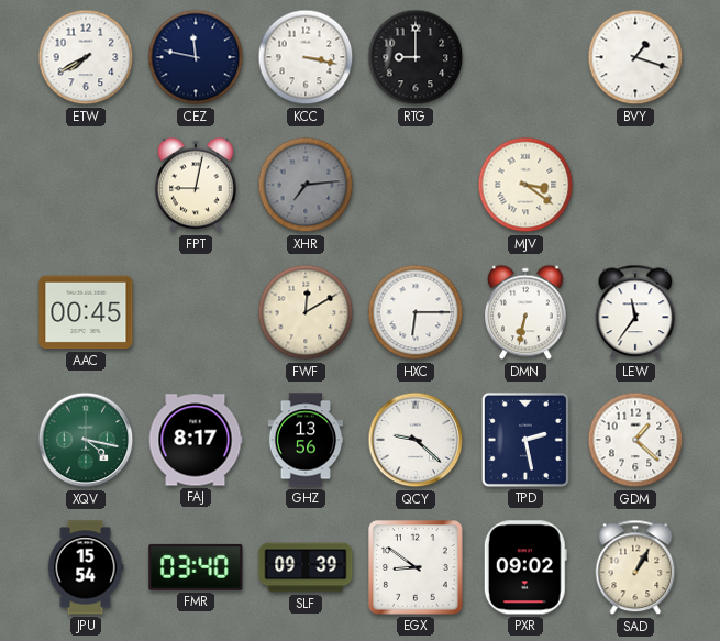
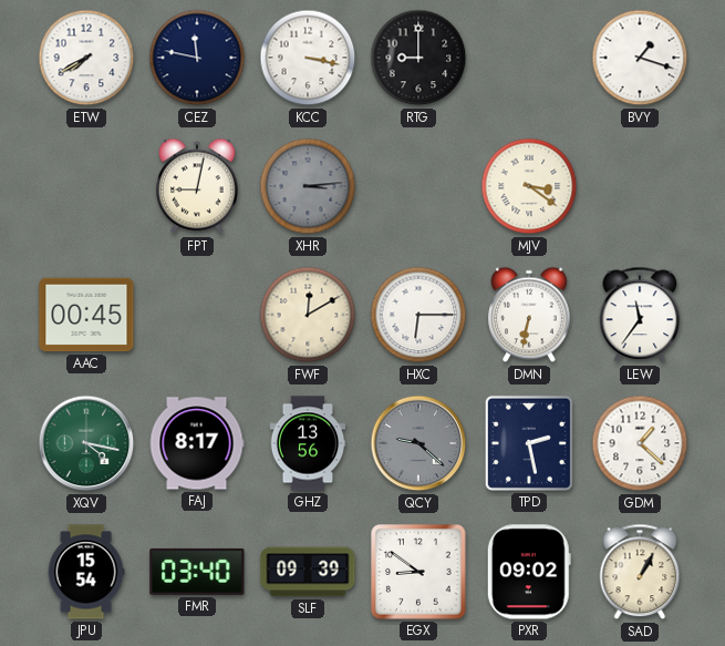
XHR: 7:14 -> 3:14
QCY dial: white -> grey
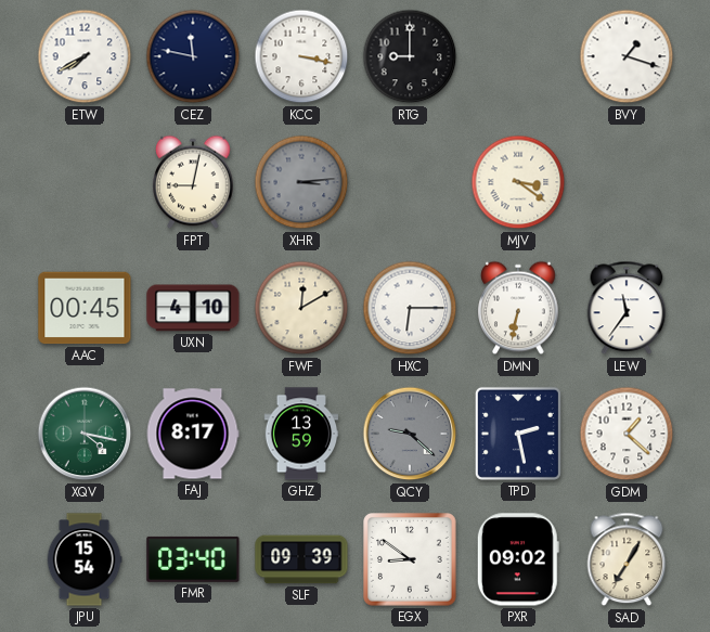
UXN: none -> 4:10
GHZ: 13:56 -> 13:59
SAD: 1:05 -> 7:05
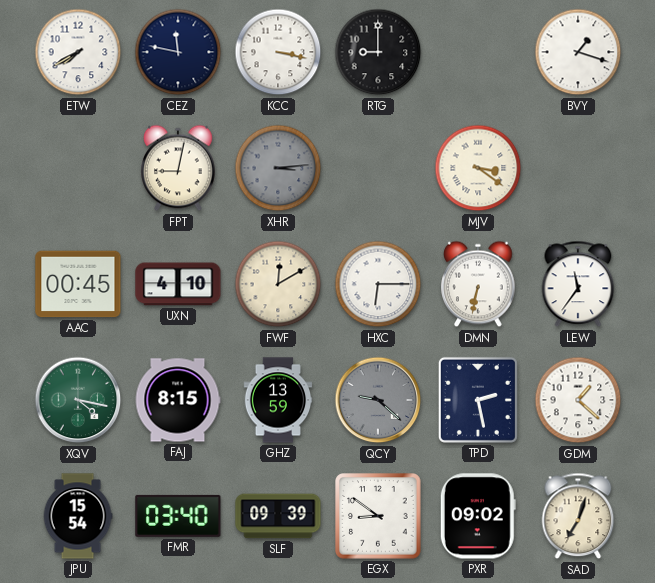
FAJ: 8:17 -> 8:15
SAD: 7:05 -> 7:03
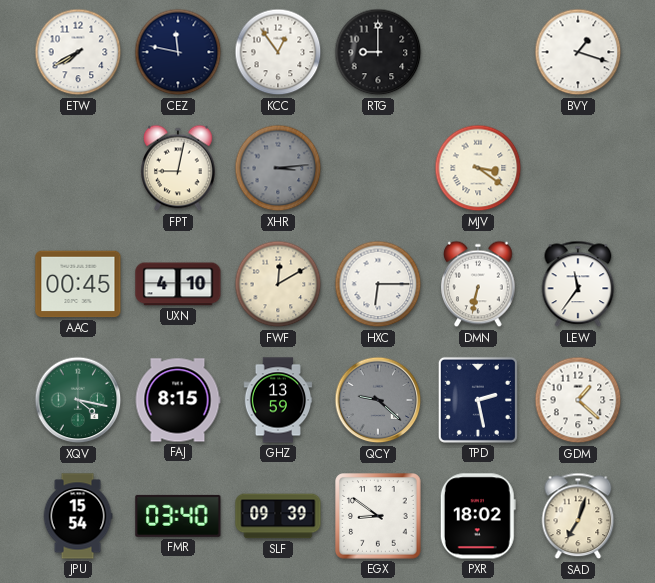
KCC: 3:17 -> 12:54
PXR: 09:02 -> 18:02
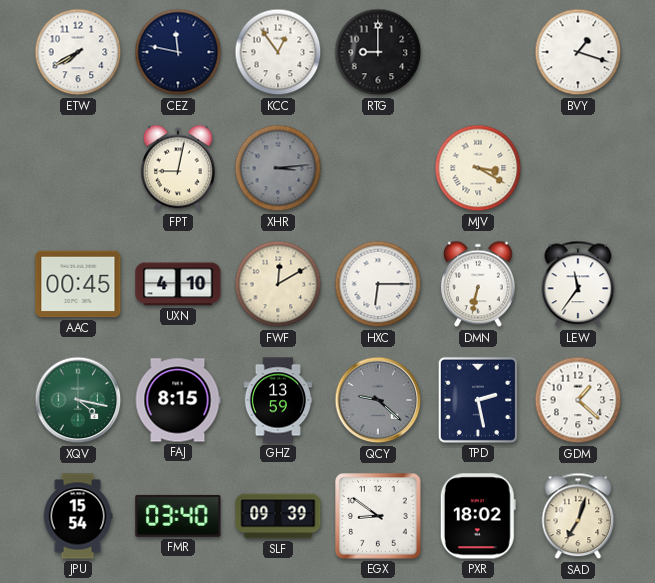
MJV: 3:21 -> 3:20
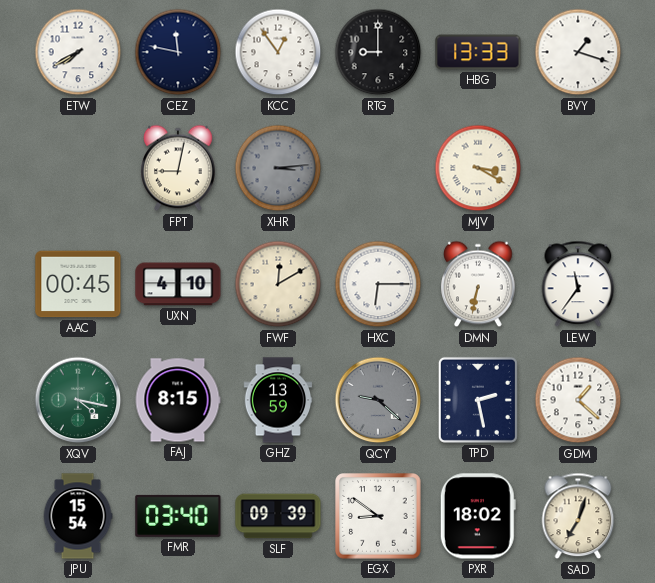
HBG: none -> 13:33
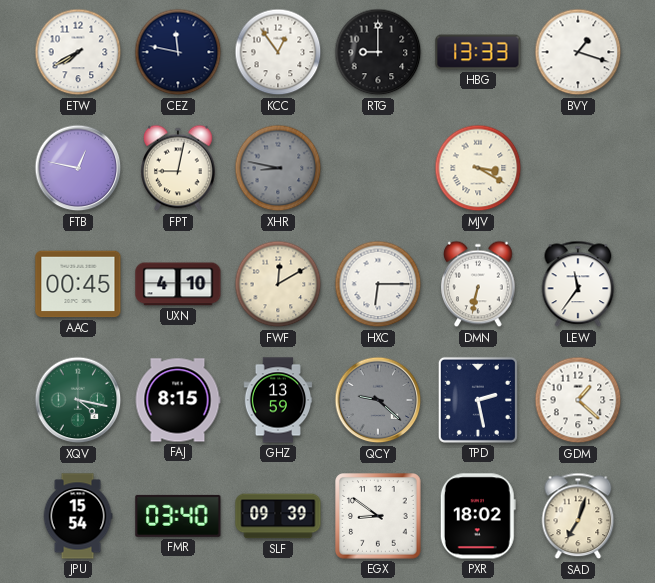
FTB: none -> 12:47
XHR: 3:14 -> 8:47
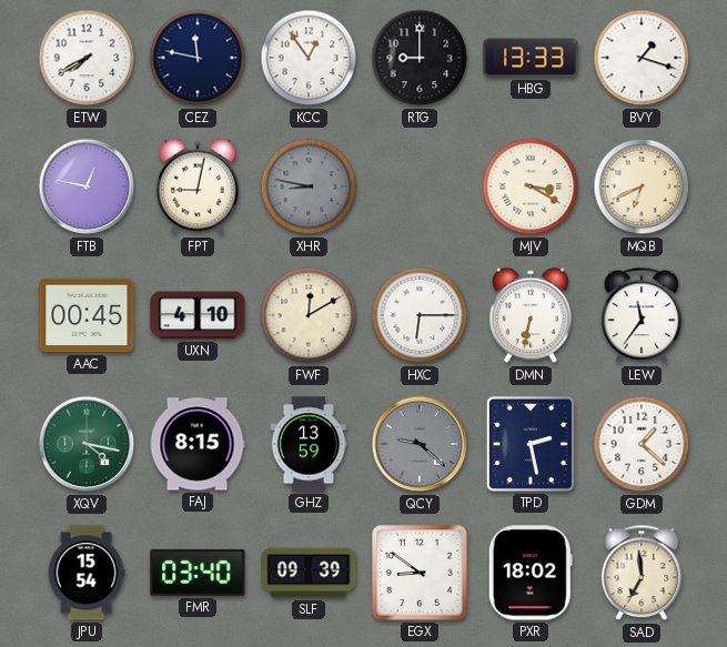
MQB: none -> 6:41
SAD: 7:03 -> 6:59
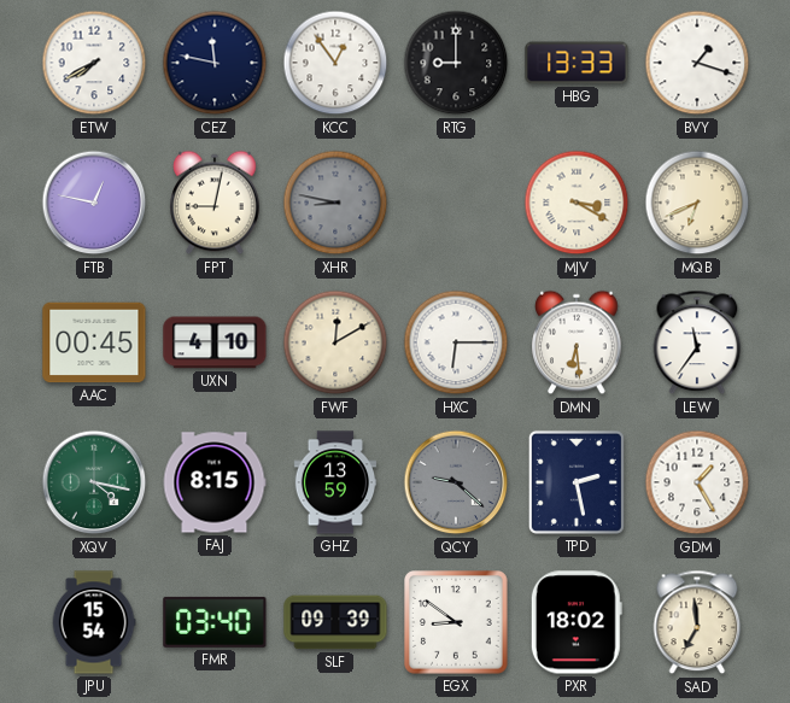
DMN: 6:32 -> 6:29
GDM: 1:22 -> 1:25
